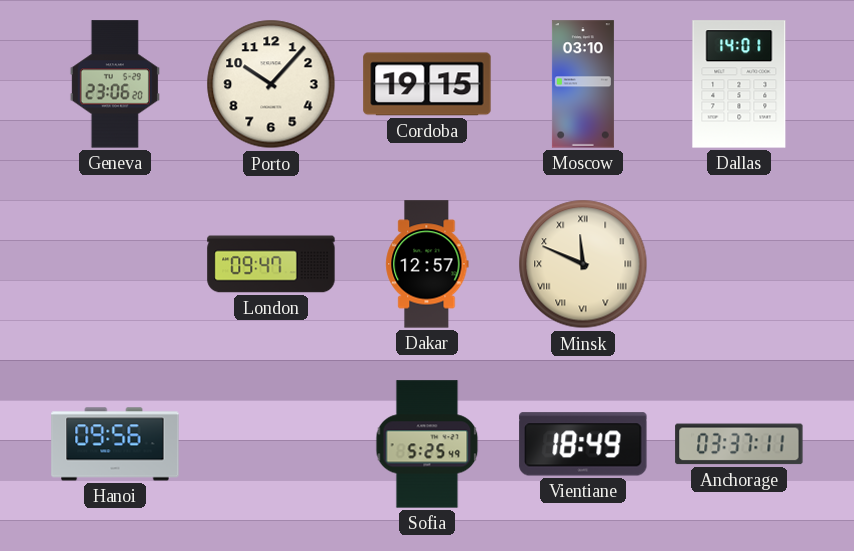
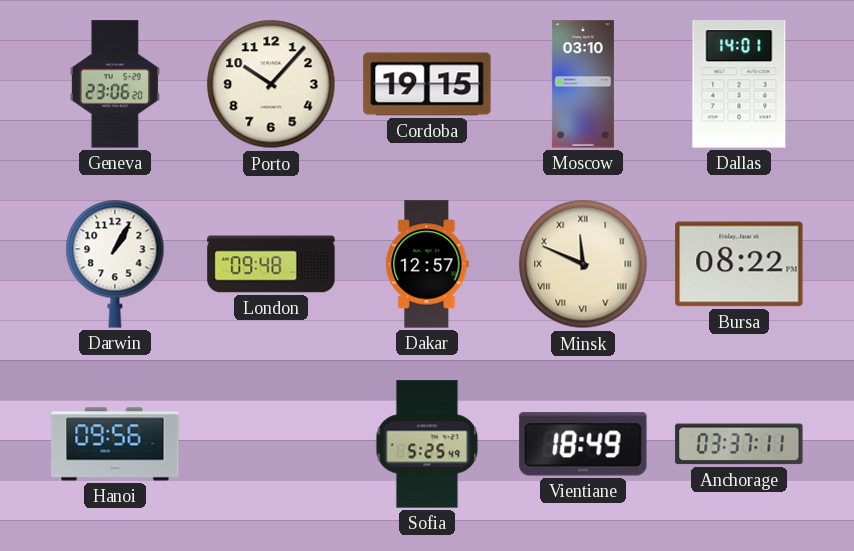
Darwin: none -> 1:05
London: 09:47 -> 09:48
Bursa: none -> 08:22
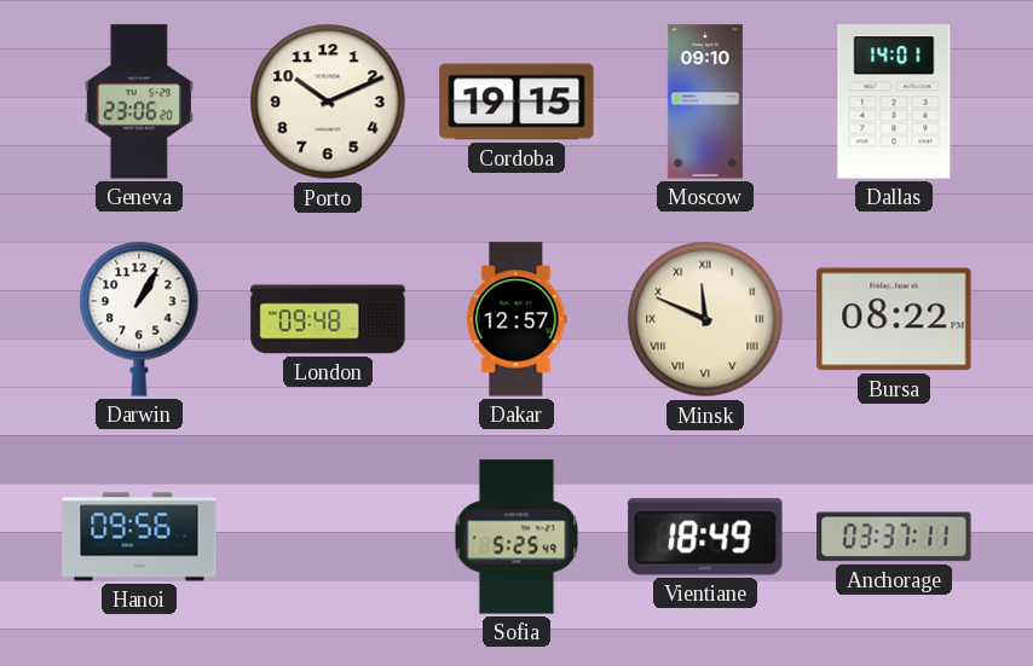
Porto: 10:07 -> 10:11
Moscow: 03:10 -> 09:10
